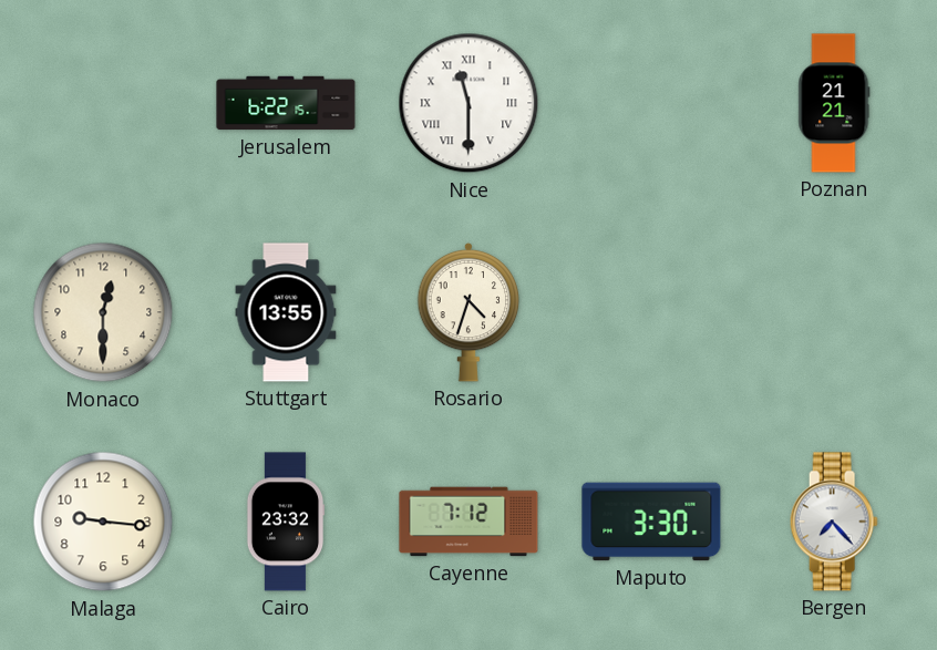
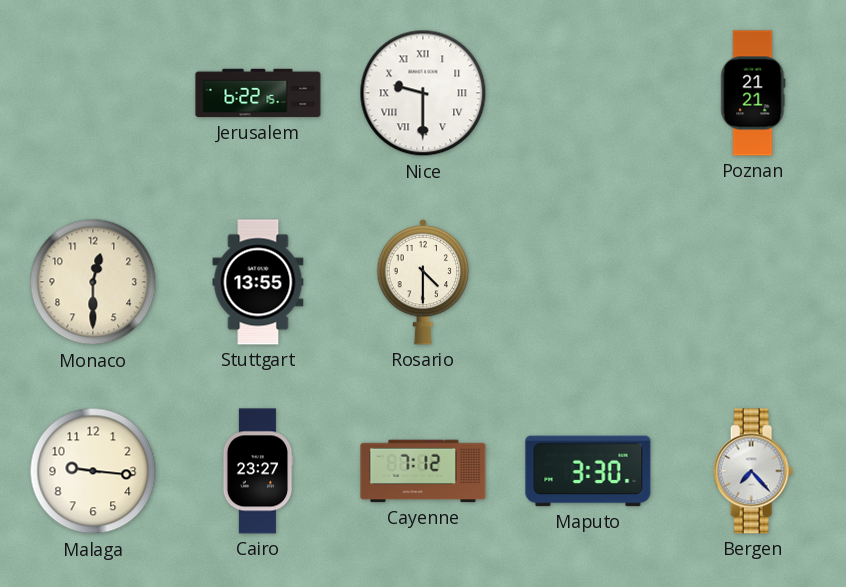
Nice: 11:30 -> 9:30
Rosario: 4:33 -> 4:30
Cairo: 23:32 -> 23:27
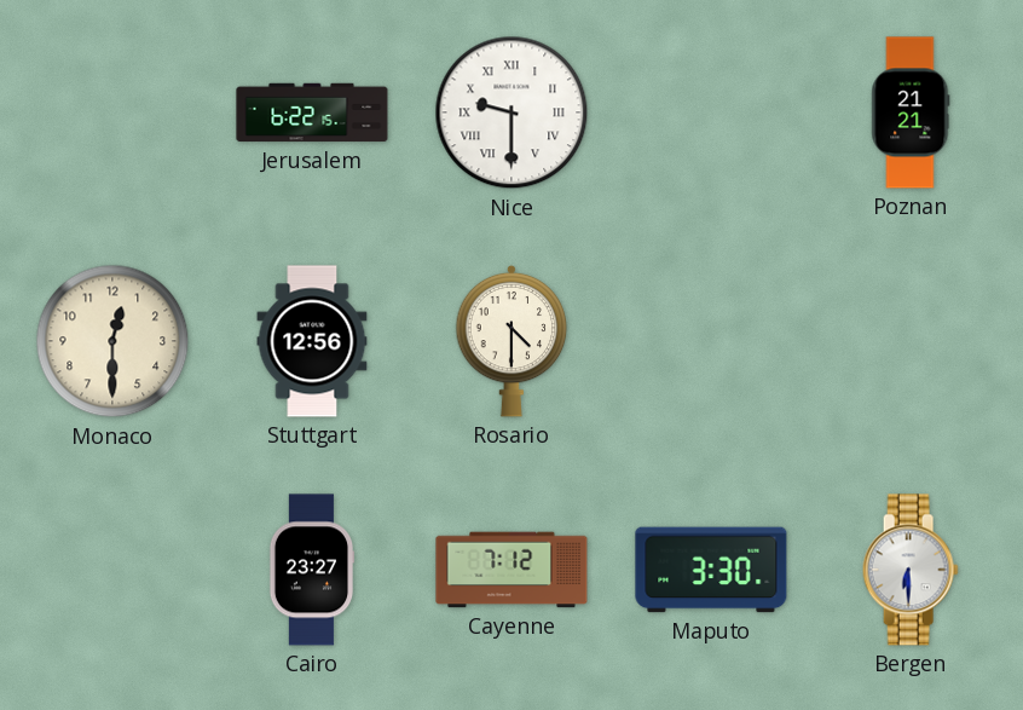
Stuttgart: 13:55 -> 12:56
Malaga: 9:16 -> none
Bergen: 7:23 -> 6:30
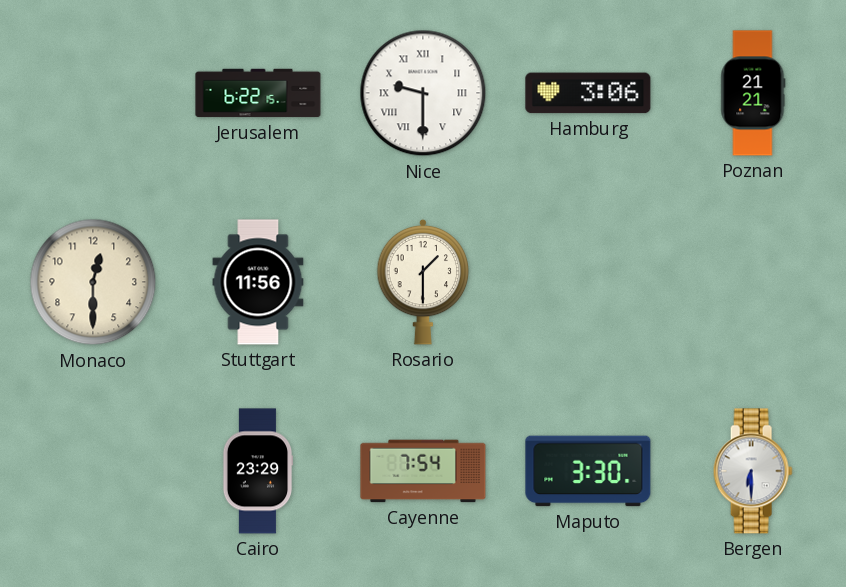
Hamburg: none -> 3:06
Stuttgart: 12:56 -> 11:56
Rosario: 4:30 -> 1:30
Cairo: 23:27 -> 23:29
Cayenne: 7:12 -> 7:54
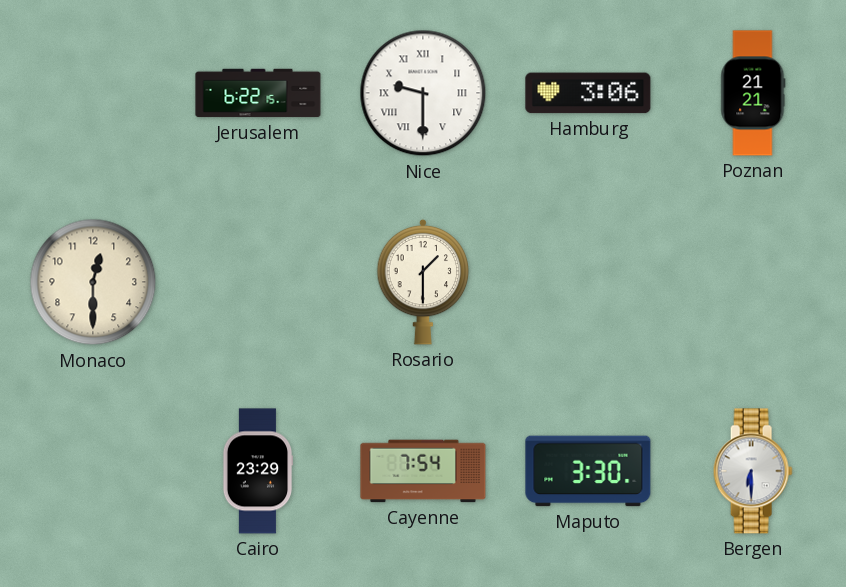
Stuttgart: 11:56 -> none
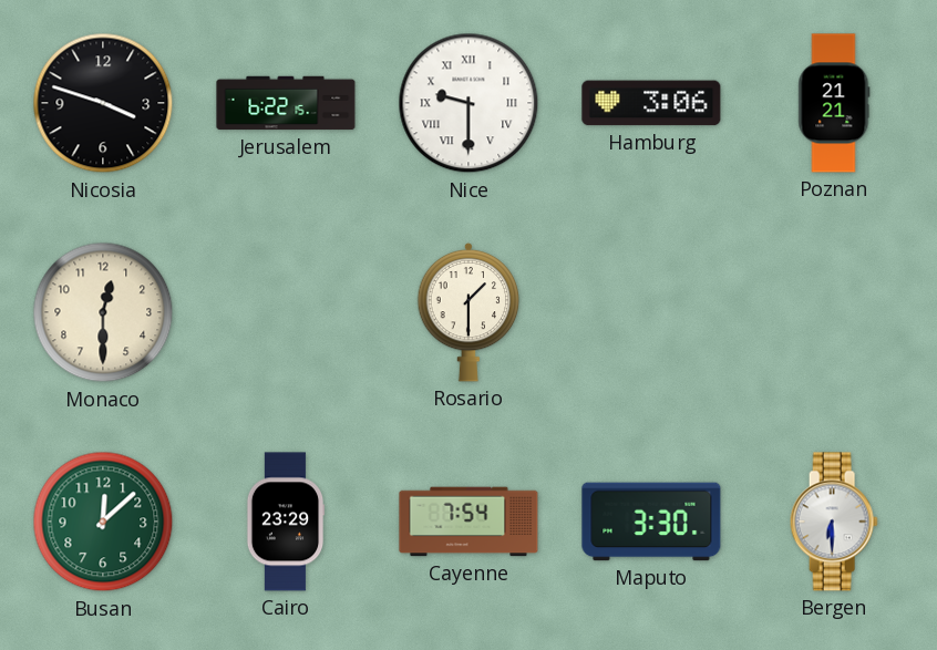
Nicosia: none -> 3:48
Busan: none -> 12:08
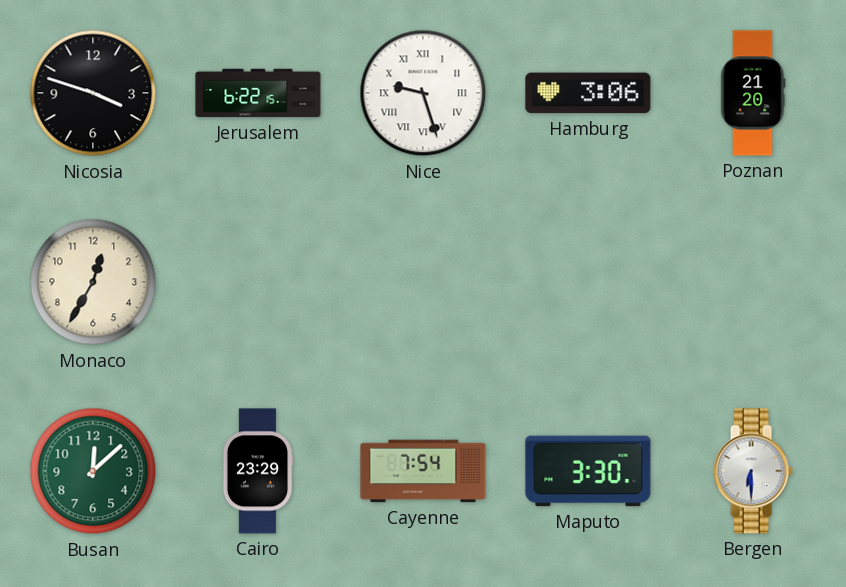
Nice: 9:30 -> 9:27
Poznan: 21:21 -> 21:20
Monaco: 12:30 -> 12:35
Rosario: 1:30 -> none
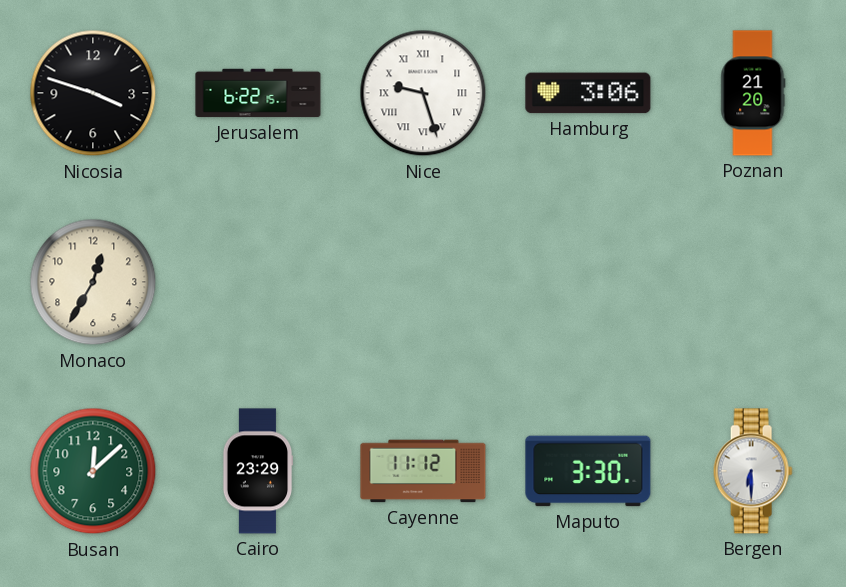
Cayenne: 7:54 -> 11:12
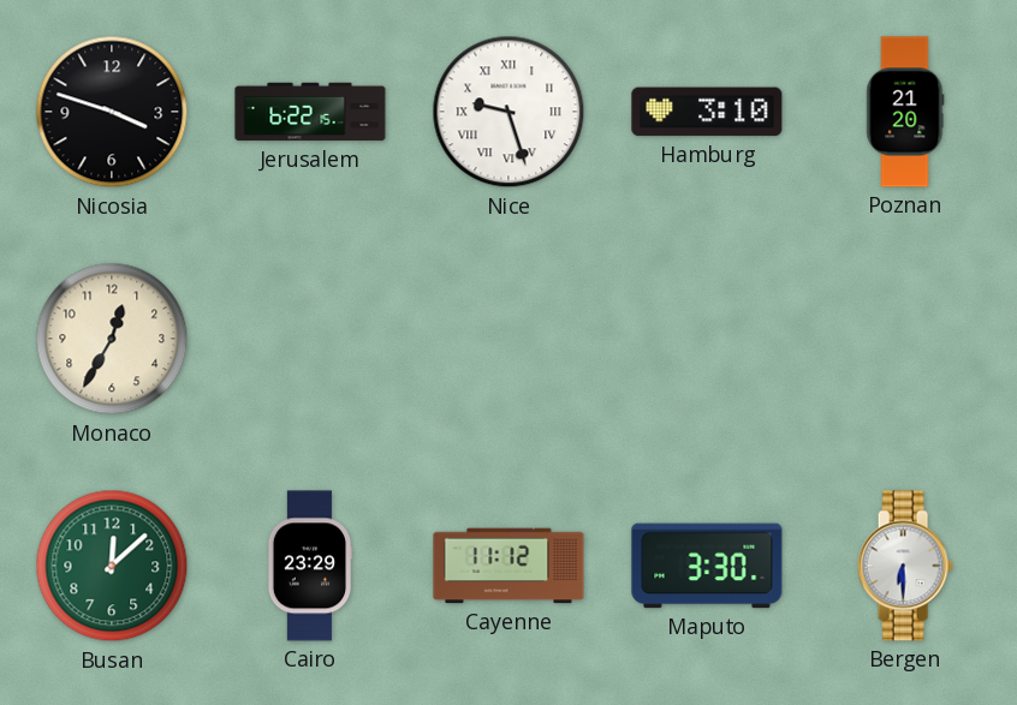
Hamburg: 3:06 -> 3:10
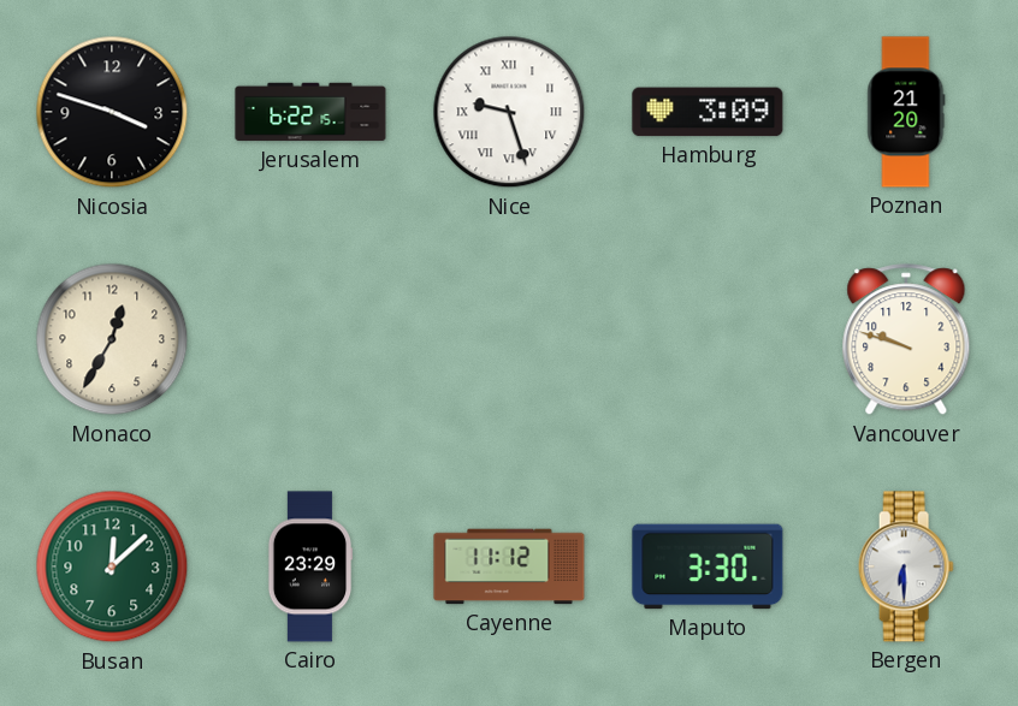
Hamburg: 3:10 -> 3:09
Vancouver: none -> 9:48
